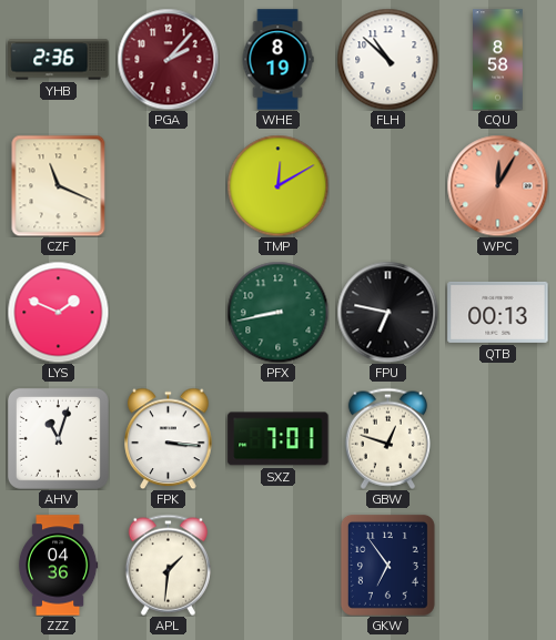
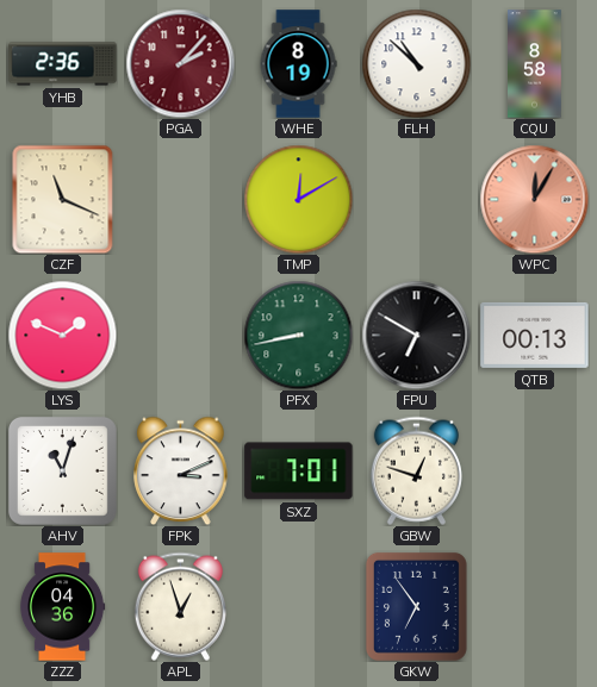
FPU: 6:47 -> 6:50
FPK: 3:16 -> 3:11
APL: 1:31 -> 12:57
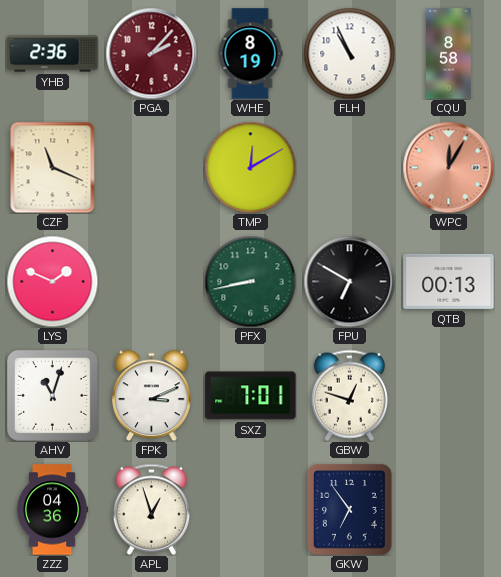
FLH: 10:52 -> 10:56
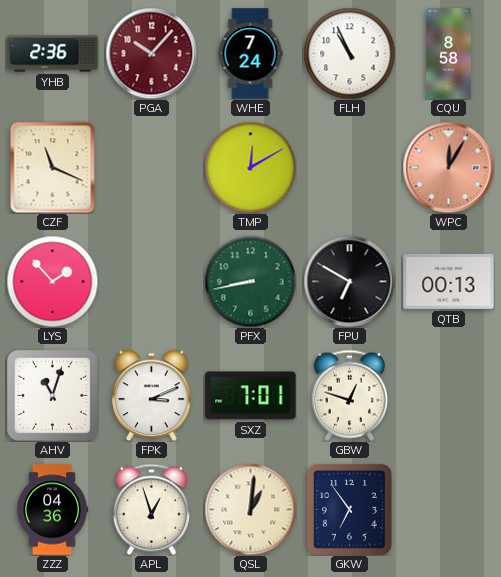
PGA: 2:07 -> 10:07
WHE: 8:19 -> 7:24
LYS: 1:49 -> 1:53
QSL: none -> 1:01
